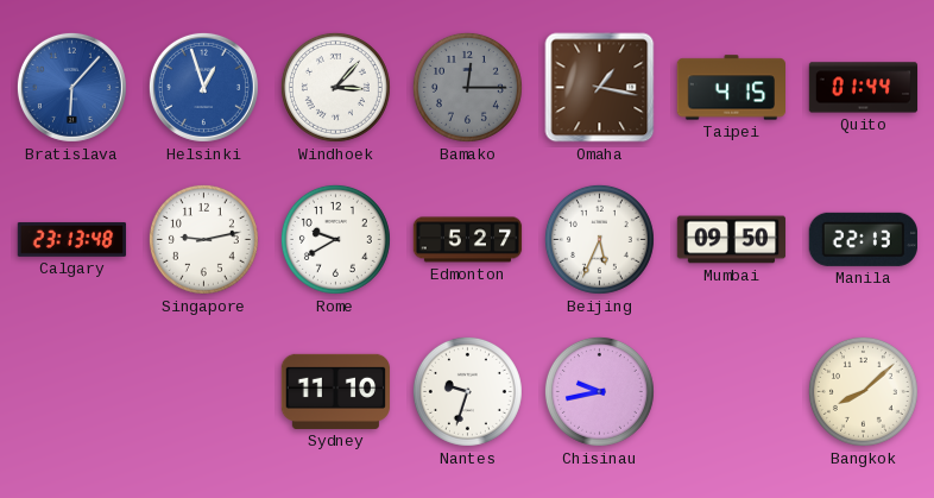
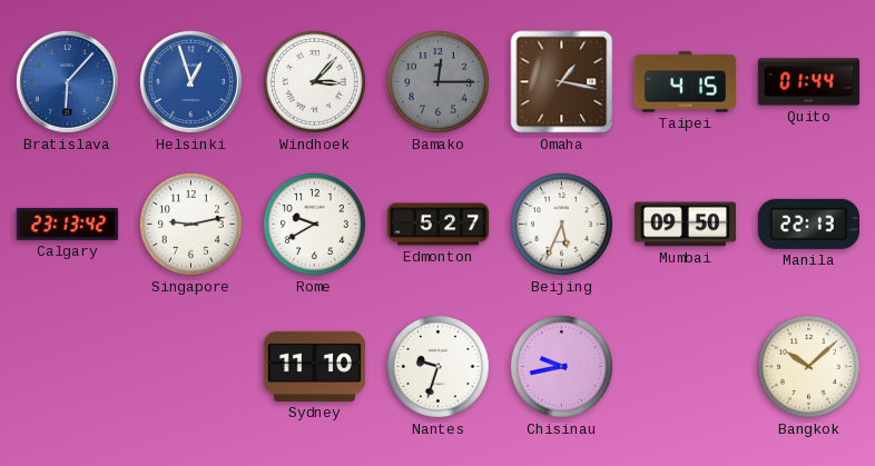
Calgary: 23:13:48 -> 23:13:42
Bangkok: 8:08 -> 10:08
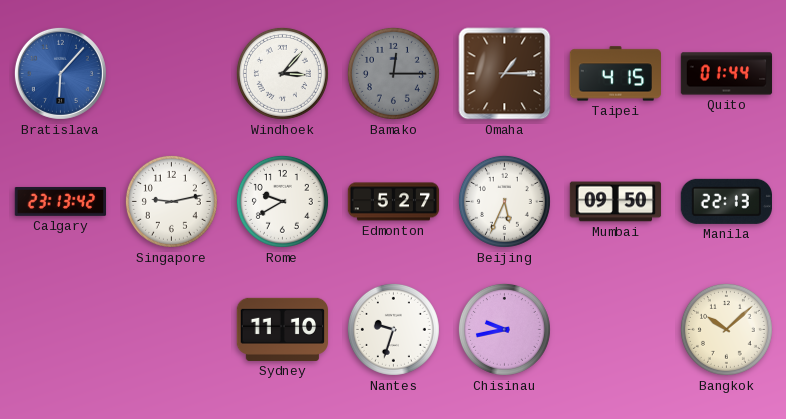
Helsinki: 12:57 -> none
Omaha: 1:17 -> 1:15
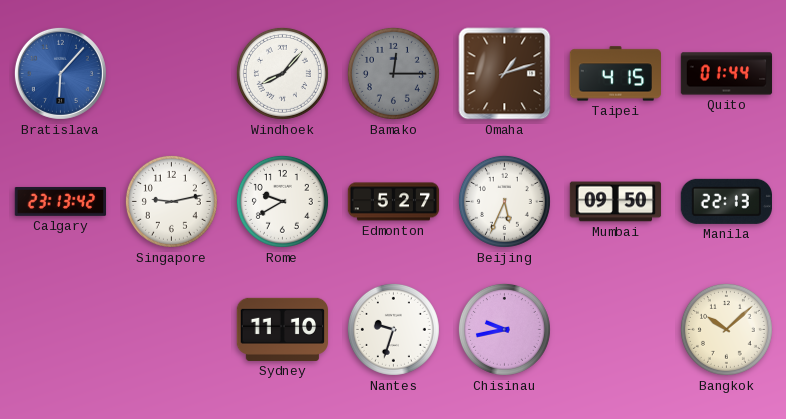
Windhoek: 3:07 -> 8:07
Omaha: 1:15 -> 1:12
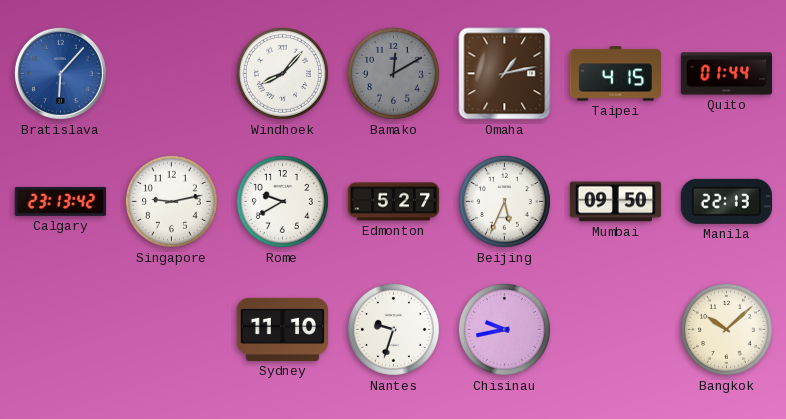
Bamako: 12:15 -> 12:10
Omaha: 1:12 -> 1:13
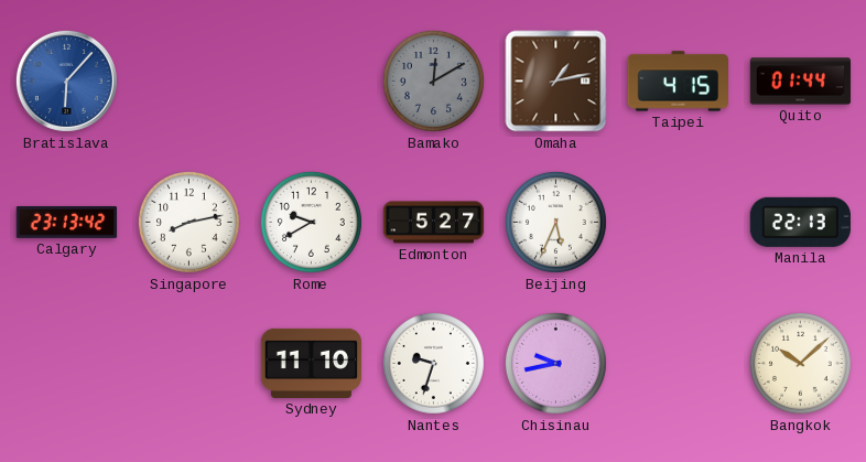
Windhoek: 8:07 -> none
Singapore: 9:13 -> 8:13
Mumbai: 09:50 -> none
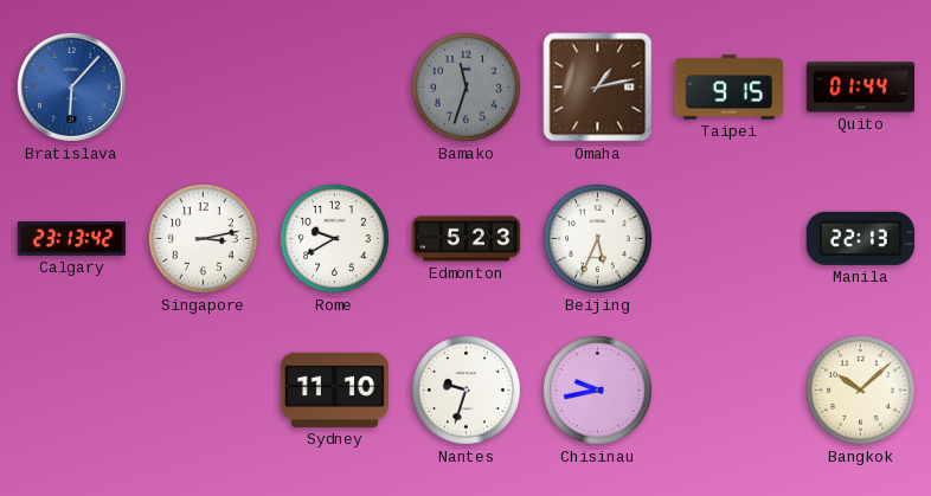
Bamako: 12:10 -> 11:33
Taipei: 4:15 -> 9:15
Singapore: 8:13 -> 3:13
Edmonton: 5:27 -> 5:23
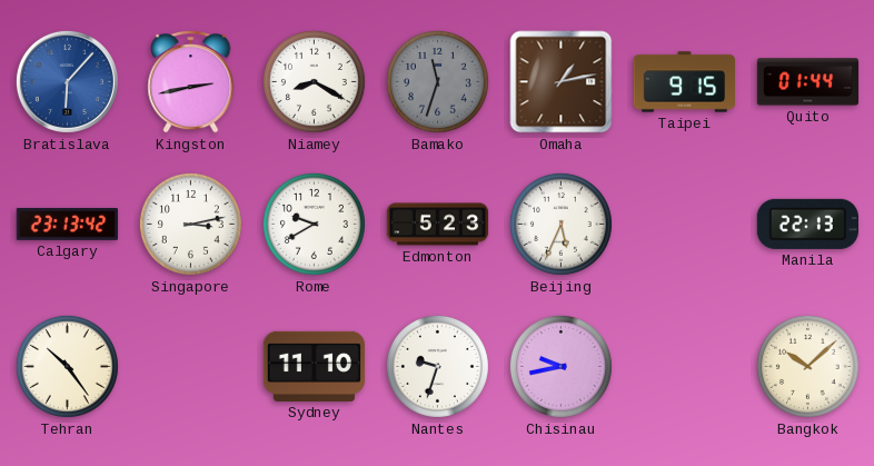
Kingston: none -> 2:43
Niamey: none -> 8:20
Tehran: none -> 10:24
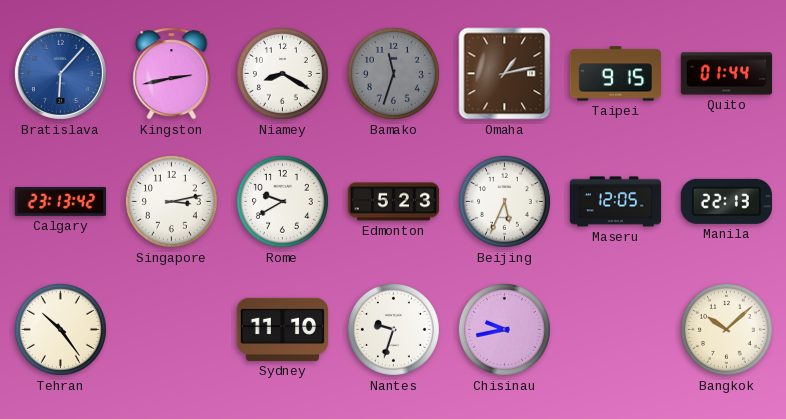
Maseru: none -> 12:05
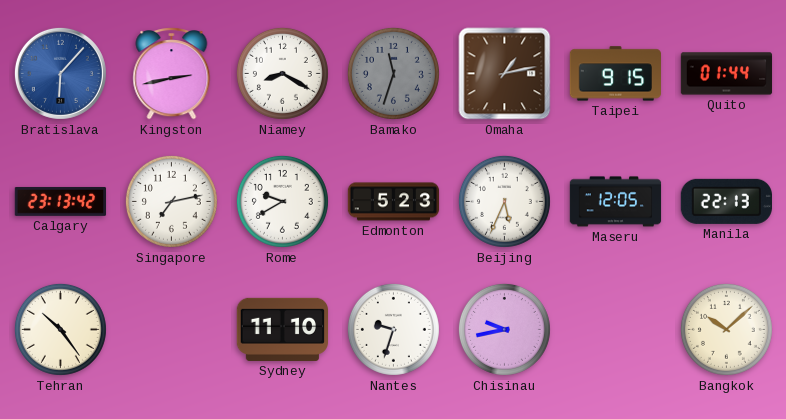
Singapore: 3:13 -> 7:13
